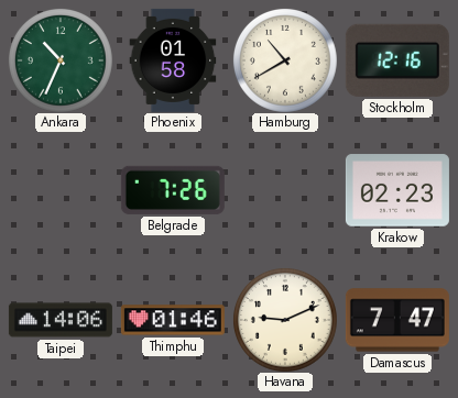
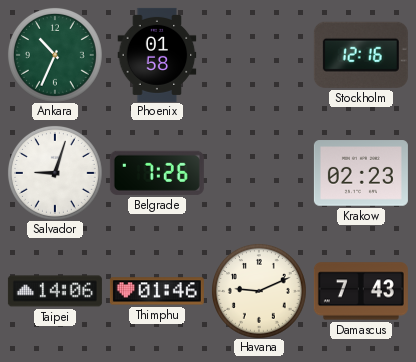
Hamburg: 10:40 -> none
Salvador: none -> 9:03
Damascus: 7:47 -> 7:43
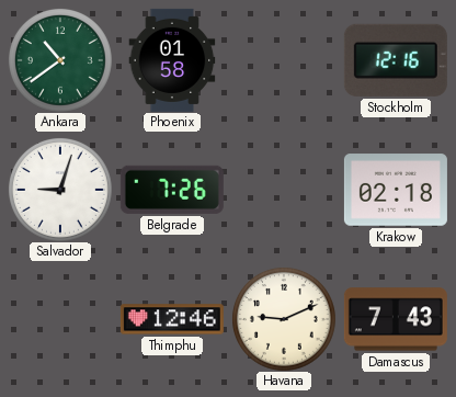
Ankara: 10:34 -> 10:39
Krakow: 02:23 -> 02:18
Taipei: 14:06 -> none
Thimphu: 01:46 -> 12:46
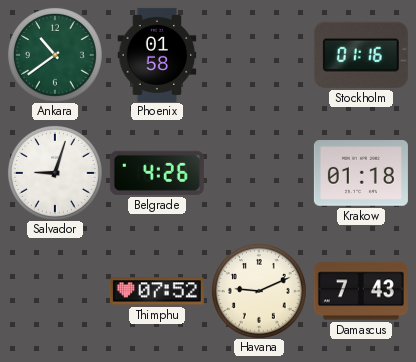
Stockholm: 12:16 -> 01:16
Belgrade: 7:26 -> 4:26
Krakow: 02:18 -> 01:18
Thimphu: 12:46 -> 07:52
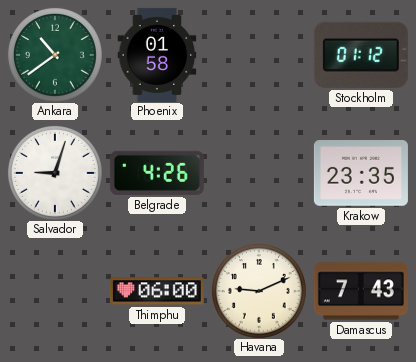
Stockholm: 01:16 -> 01:12
Krakow: 01:18 -> 23:35
Thimphu: 07:52 -> 06:00
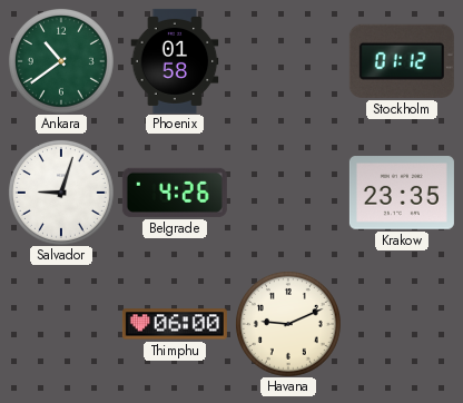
Damascus: 7:43 -> none
